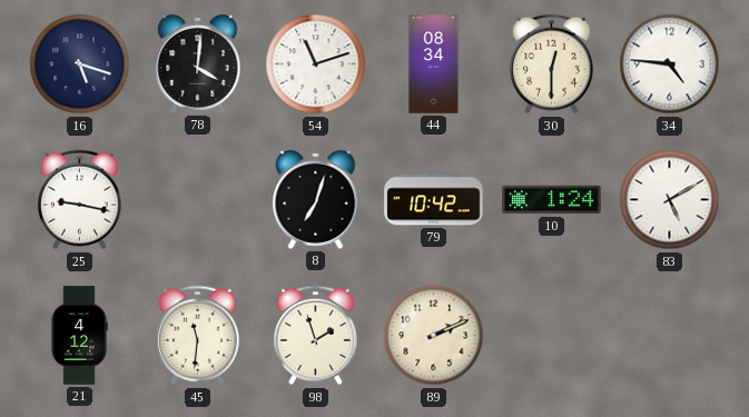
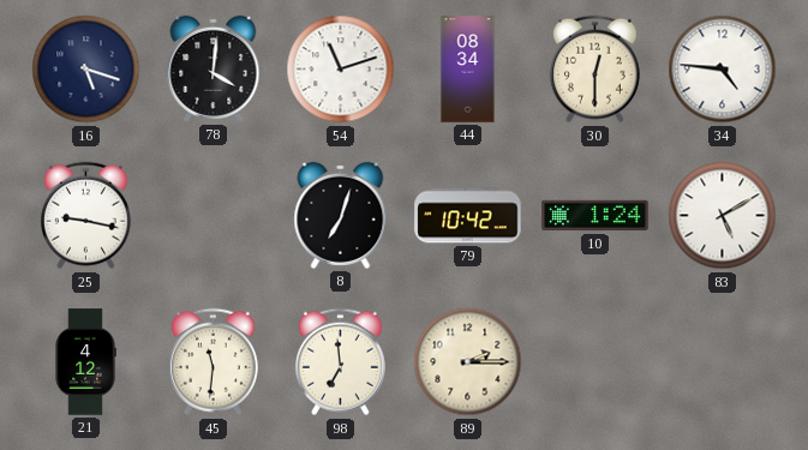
98: 1:57 -> 6:59
89: 2:11 -> 2:15
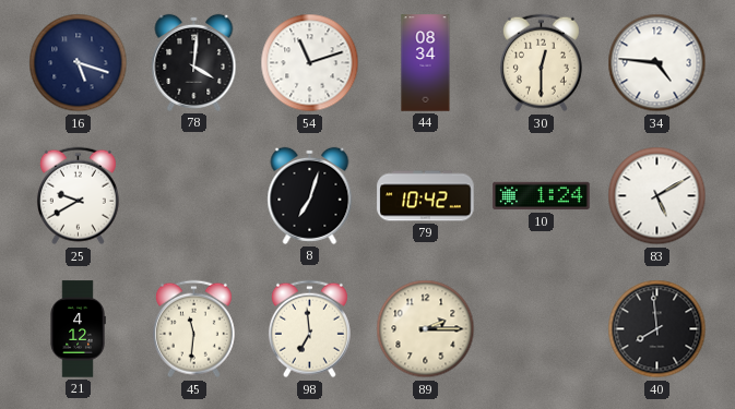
25: 9:17 -> 9:40
40: none -> 7:59
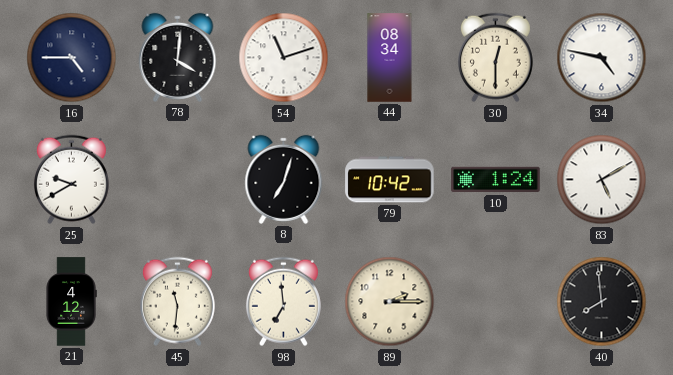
16: 5:18 -> 4:45
34: 4:46 -> 4:47
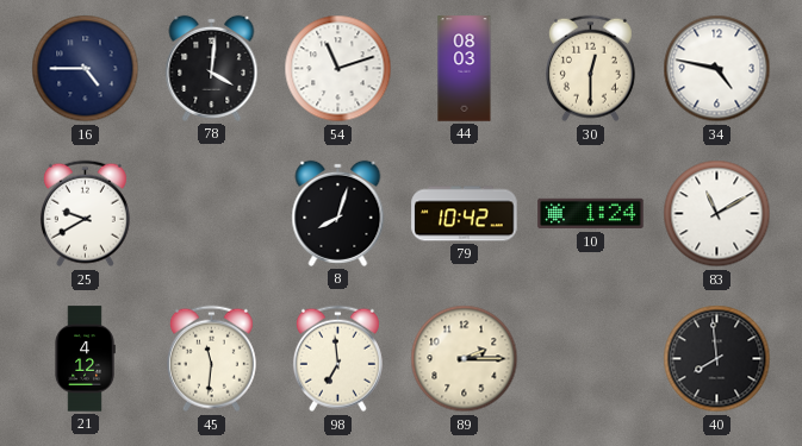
44: 08:34 -> 08:03
8: 7:03 -> 8:03
83: 5:10 -> 11:10
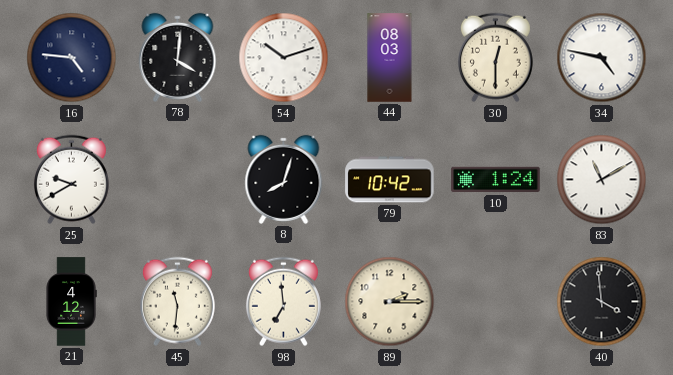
16: 4:45 -> 4:46
54: 11:12 -> 10:12
40: 7:59 -> 3:59
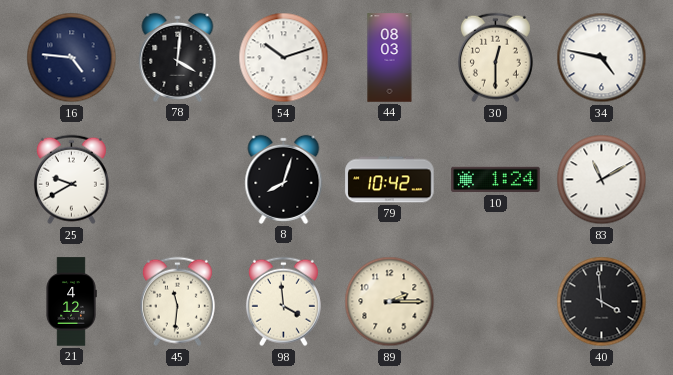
98: 6:59 -> 3:59
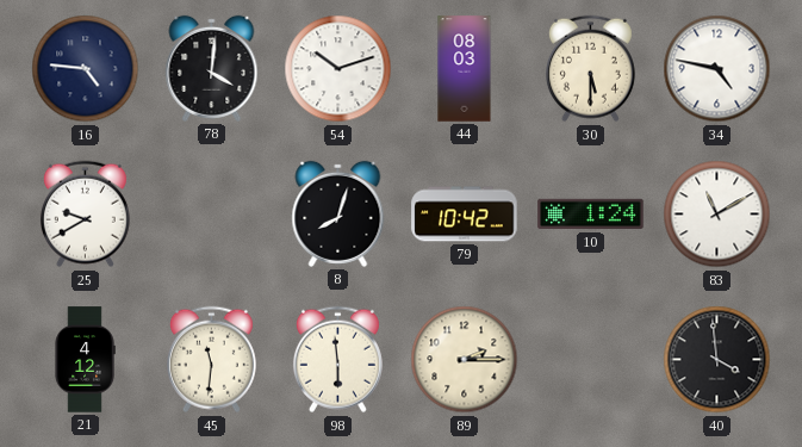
30: 12:30 -> 5:30
98: 3:59 -> 5:59
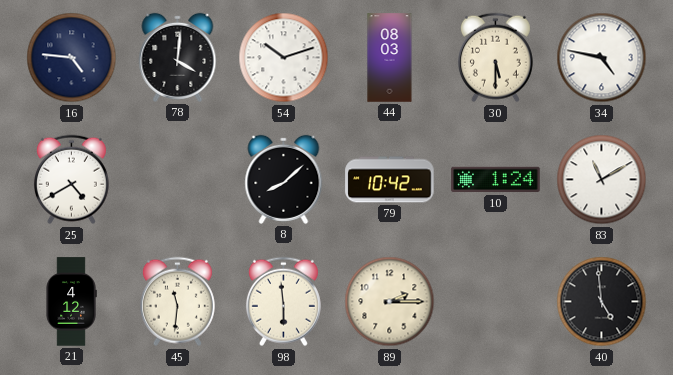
25: 9:40 -> 4:40
8: 8:03 -> 8:08
40: 3:59 -> 4:59
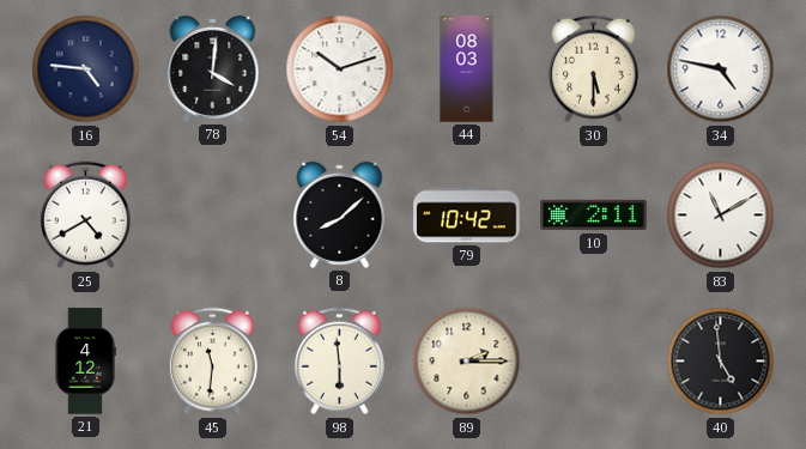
10: 1:24 -> 2:11
